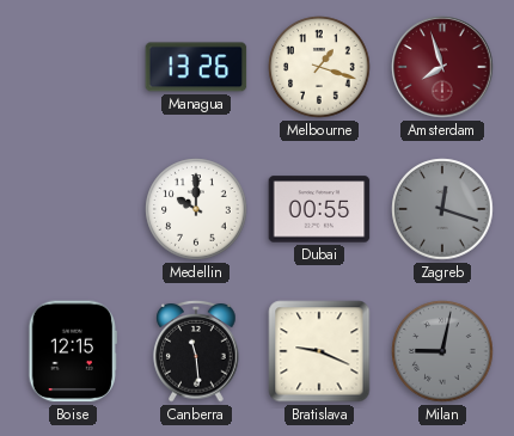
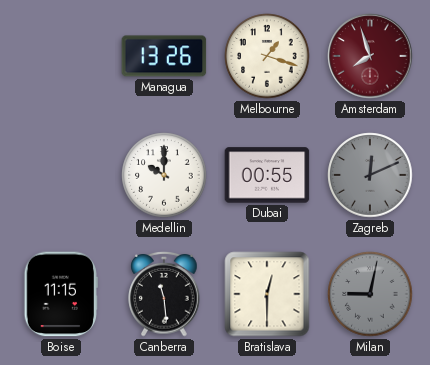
Zagreb: 12:18 -> 12:11
Boise: 12:15 -> 11:15
Bratislava: 9:19 -> 12:30
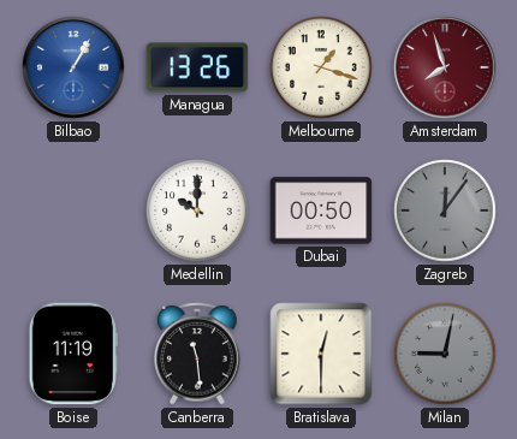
Bilbao: none -> 1:05
Dubai: 00:55 -> 00:50
Zagreb: 12:11 -> 12:06
Boise: 11:15 -> 11:19
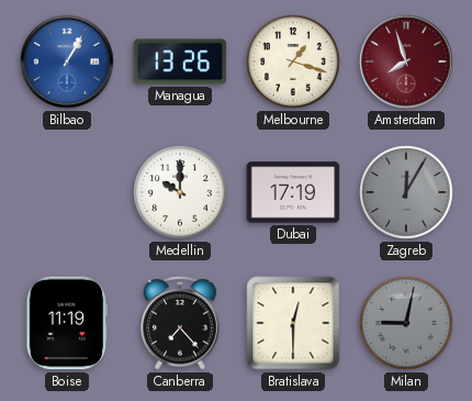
Dubai: 00:50 -> 17:19
Zagreb: 12:06 -> 12:05
Canberra: 11:29 -> 7:23
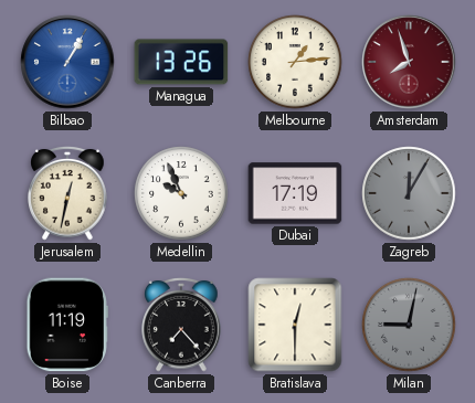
Melbourne: 1:18 -> 1:14
Jerusalem: none -> 12:32
Medellin: 10:00 -> 9:56
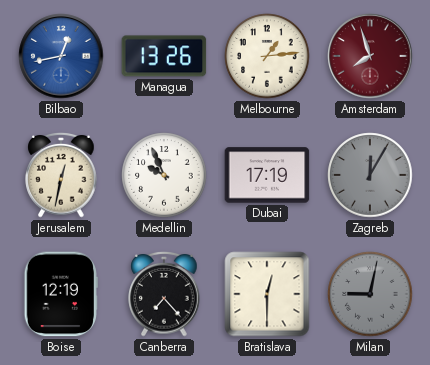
Bilbao: 1:05 -> 12:43
Boise: 11:19 -> 12:19
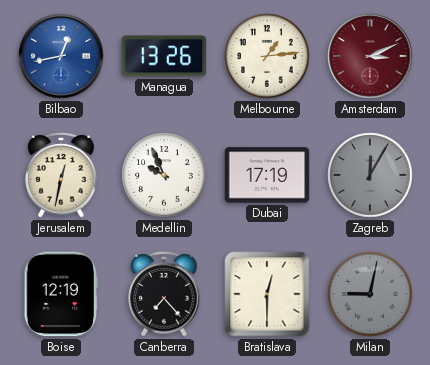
Amsterdam: 7:57 -> 3:11
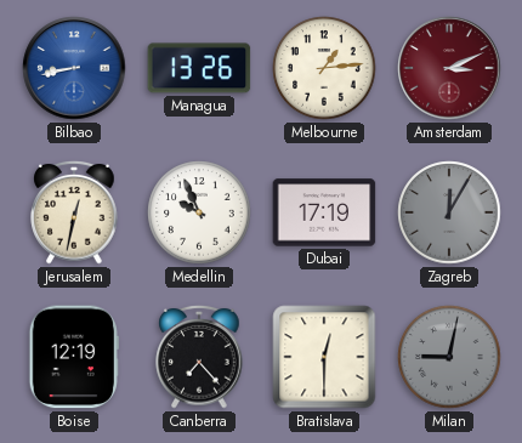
Bilbao: 12:43 -> 8:43
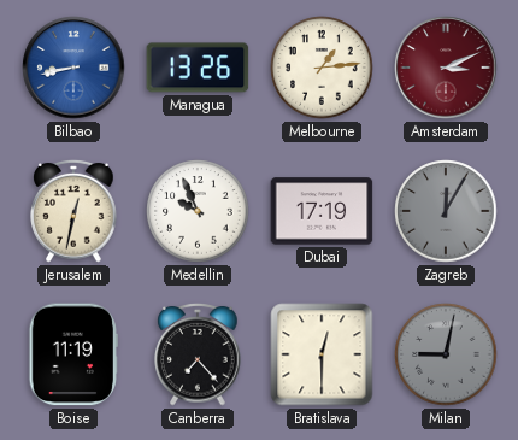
Boise: 12:19 -> 11:19
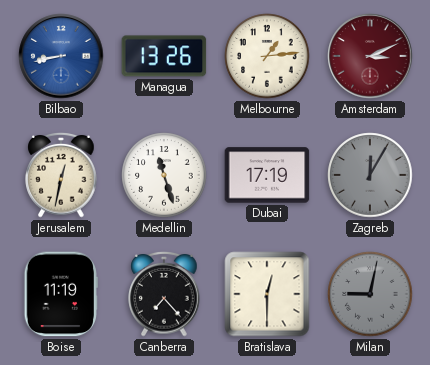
Medellin: 9:56 -> 11:27
